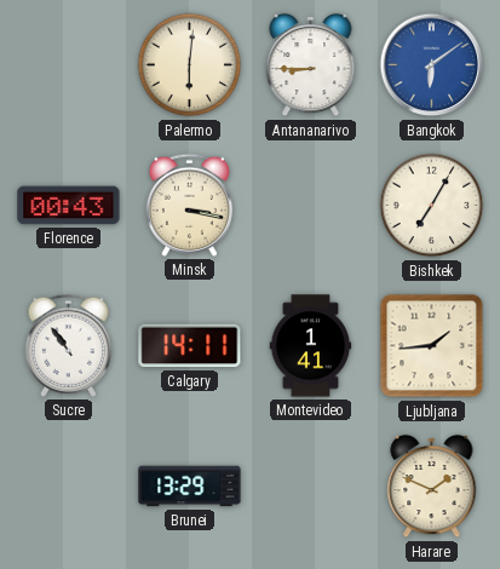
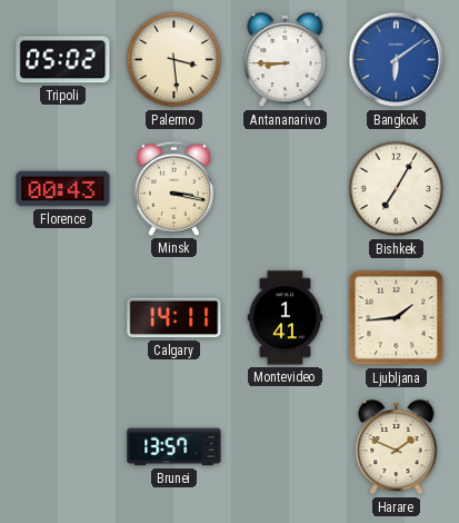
Tripoli: none -> 05:02
Palermo: 6:01 -> 3:29
Sucre: 10:54 -> none
Brunei: 13:29 -> 13:57
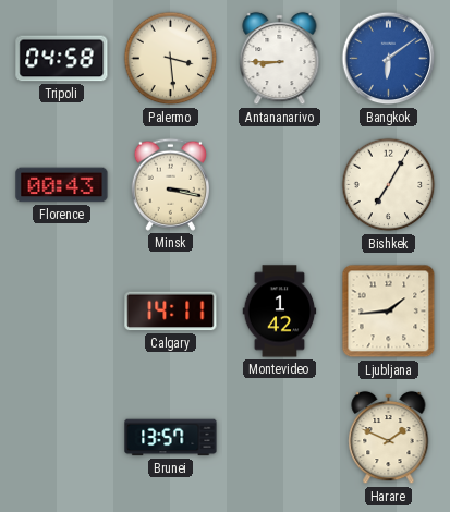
Tripoli: 05:02 -> 04:58
Montevideo: 1:41 -> 1:42
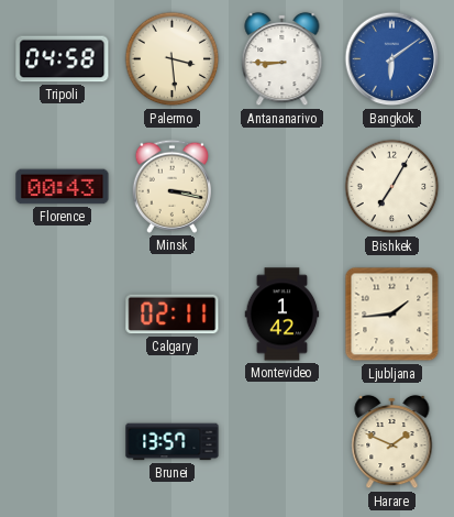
Calgary: 14:11 -> 02:11
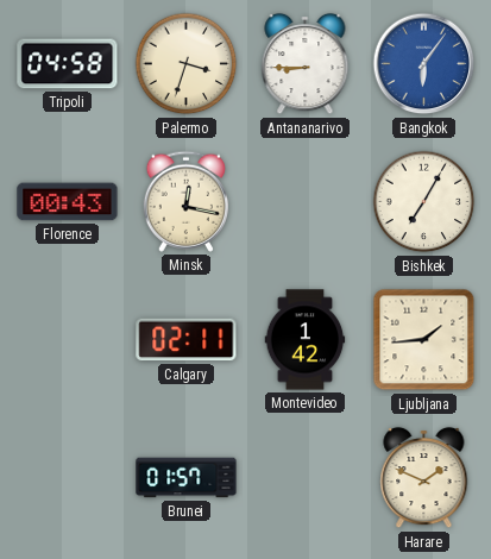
Palermo: 3:29 -> 3:33
Bangkok: 6:09 -> 6:06
Minsk: 3:17 -> 12:17
Brunei: 13:57 -> 01:57
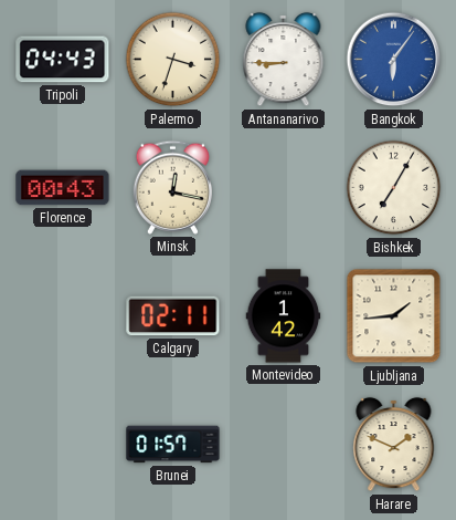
Tripoli: 04:58 -> 04:43
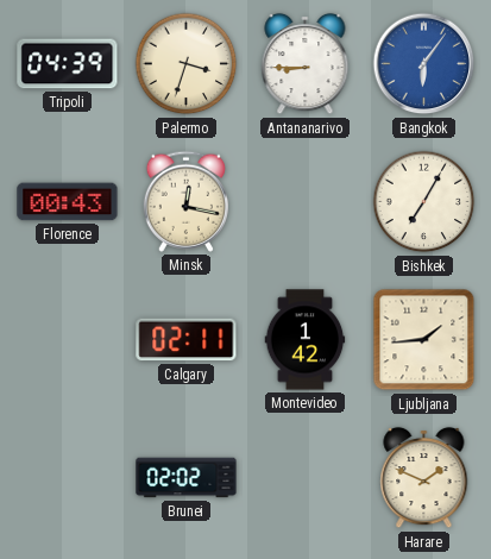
Tripoli: 04:43 -> 04:39
Brunei: 01:57 -> 02:02
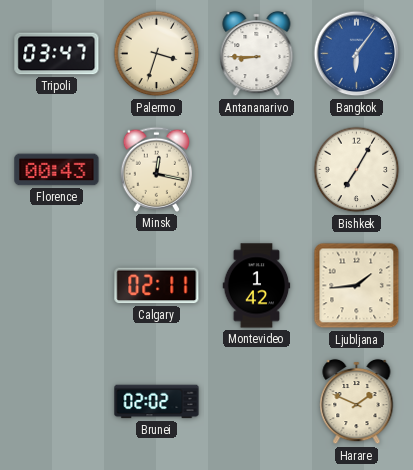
Tripoli: 04:39 -> 03:47
